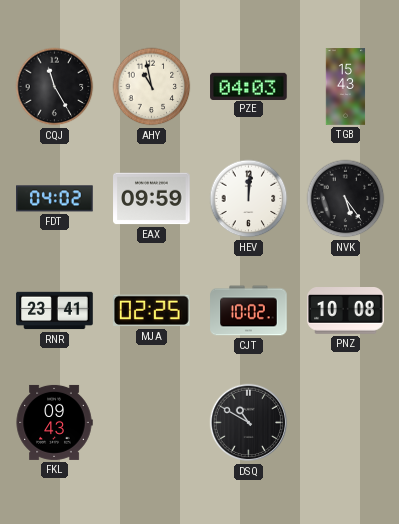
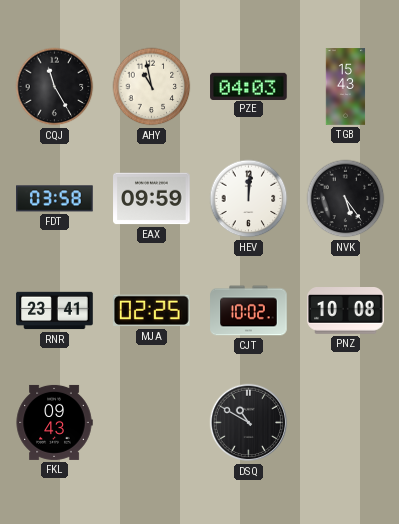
FDT: 04:02 -> 03:58
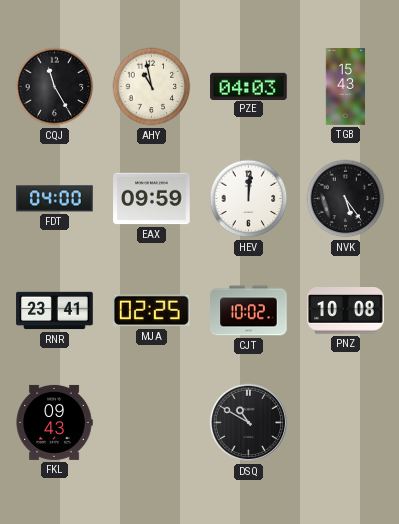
FDT: 03:58 -> 04:00
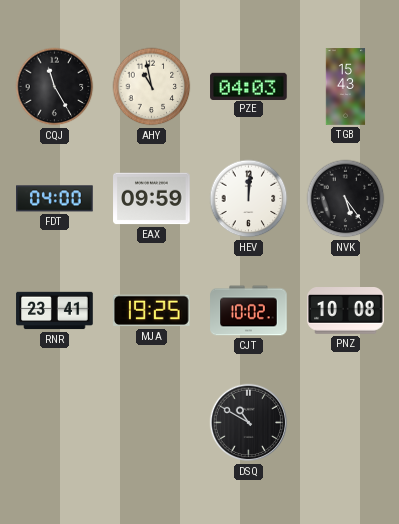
MJA: 02:25 -> 19:25
FKL: 09:43 -> none
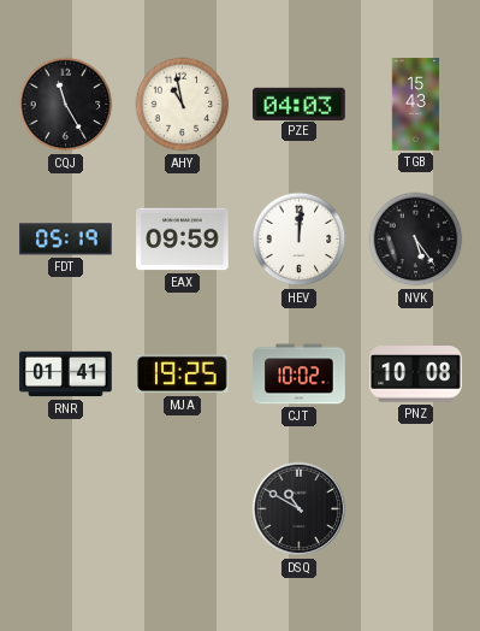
FDT: 04:00 -> 05:19
RNR: 23:41 -> 01:41
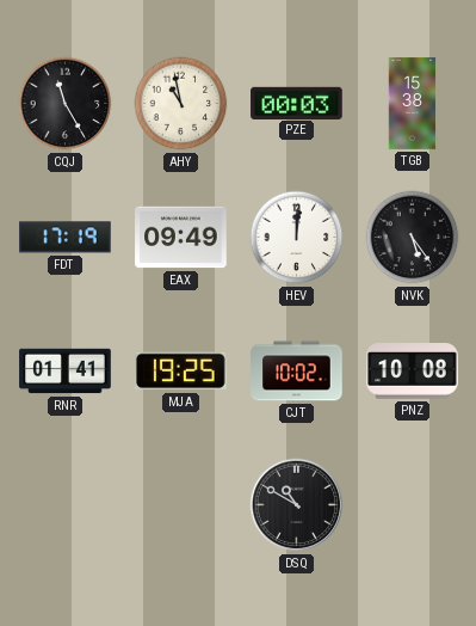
PZE: 04:03 -> 00:03
TGB: 15:43 -> 15:38
FDT: 05:19 -> 17:19
EAX: 09:59 -> 09:49
